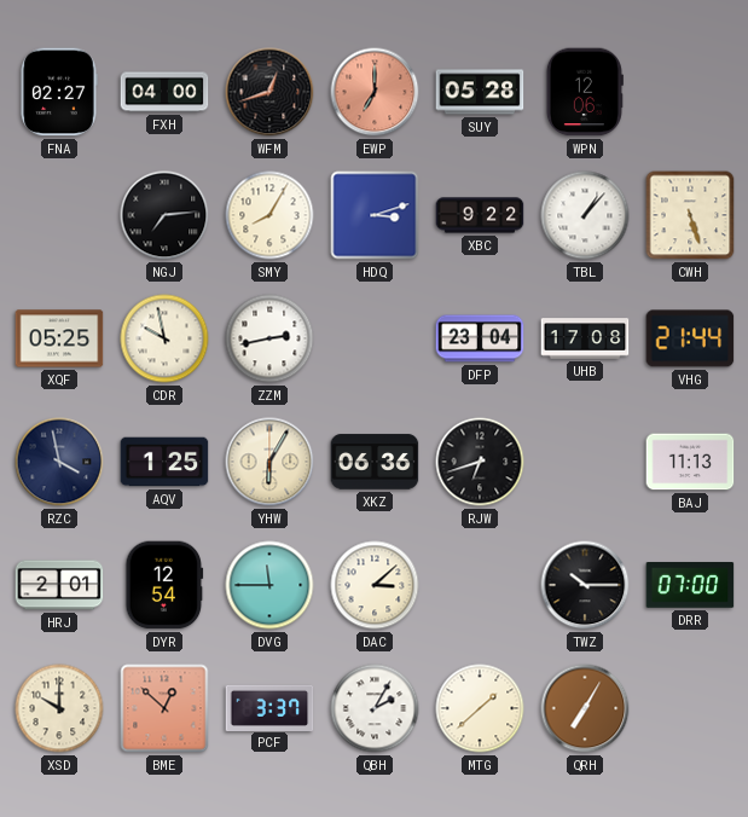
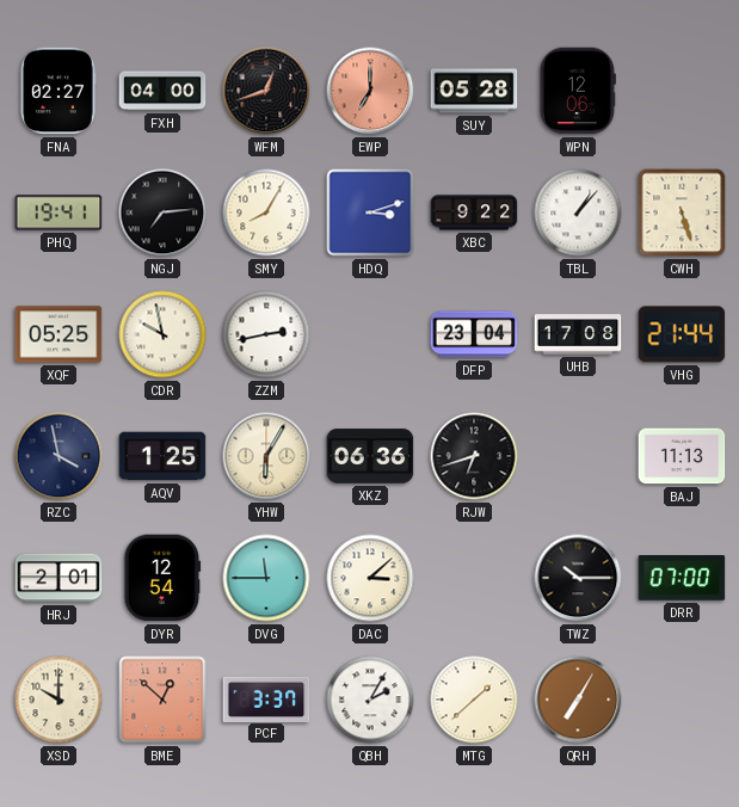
PHQ: none -> 19:41
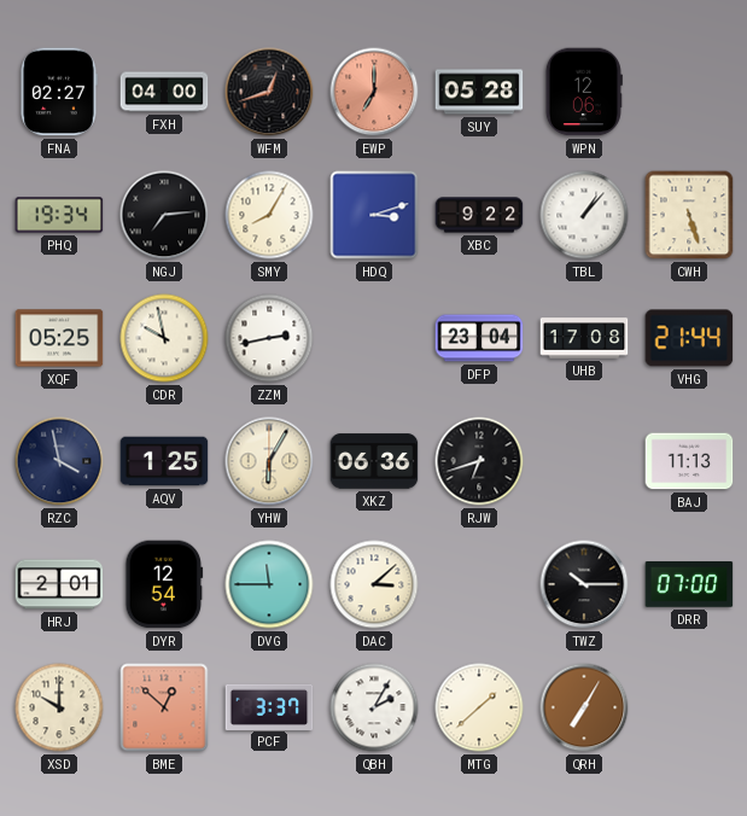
PHQ: 19:41 -> 19:34
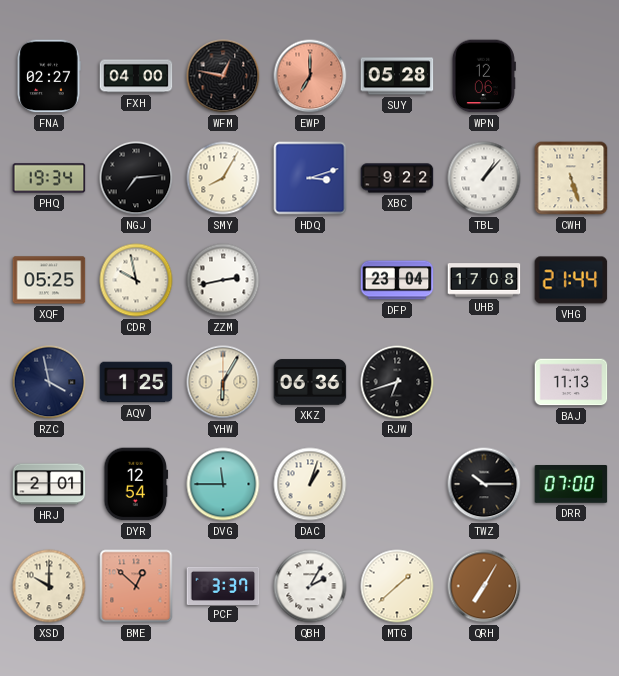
WFM: 12:42 -> 12:47
DAC: 3:08 -> 1:03
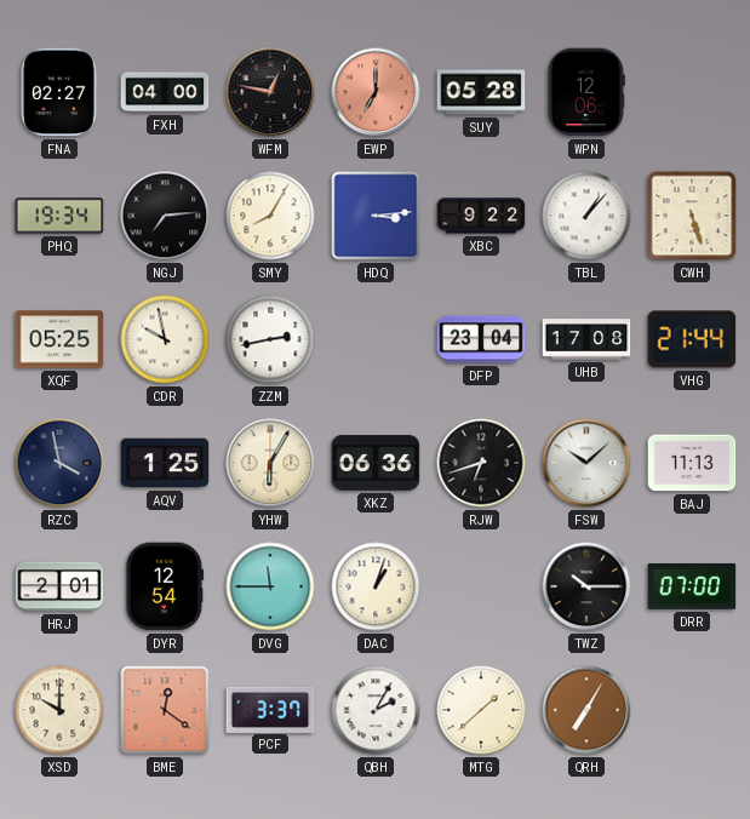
HDQ: 3:12 -> 3:14
FSW: none -> 10:08
BME: 12:52 -> 12:21
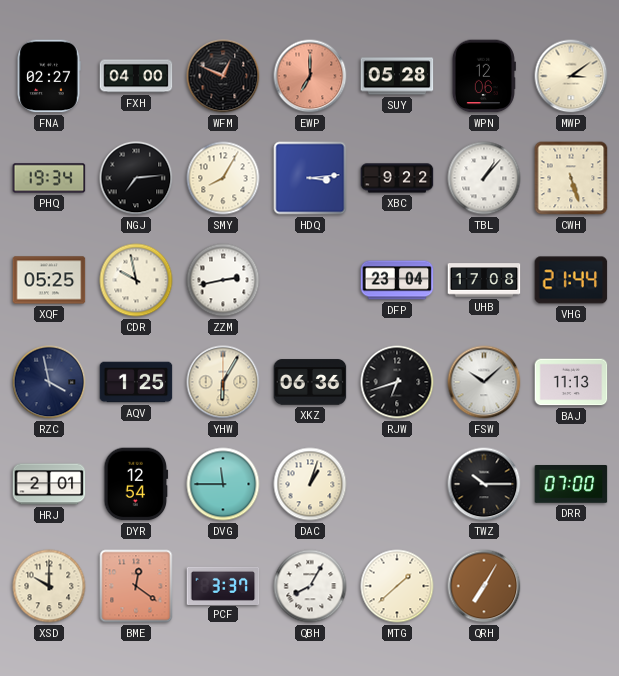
WFM: 12:47 -> 12:49
MWP: none -> 3:09
QBH: 2:05 -> 8:05
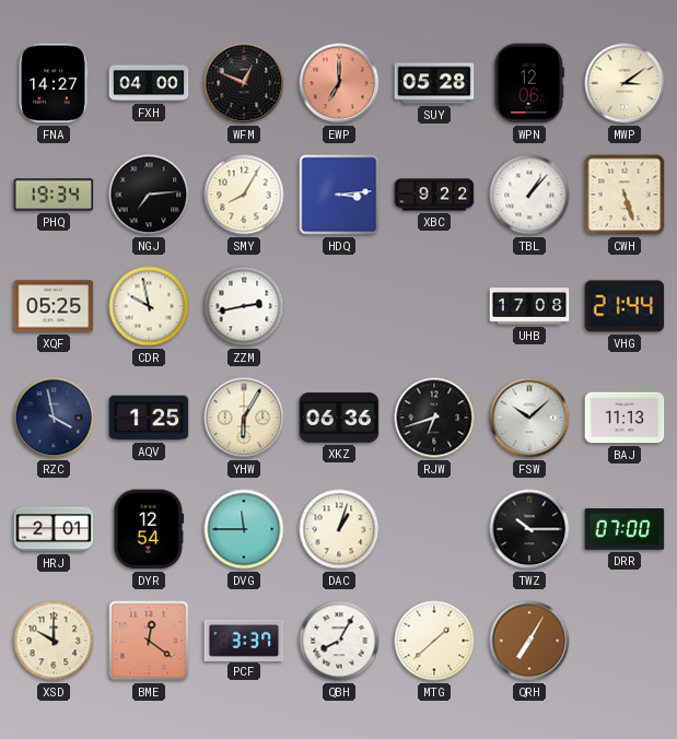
FNA: 02:27 -> 14:27
DFP: 23:04 -> none
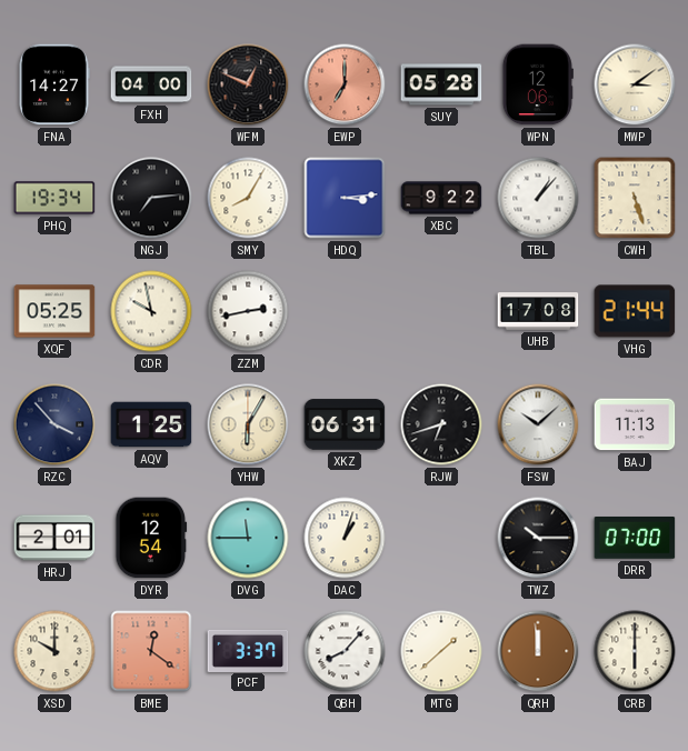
RZC: 3:58 -> 3:53
XKZ: 06:36 -> 06:31
QBH: 8:05 -> 8:07
QRH: 7:05 -> 11:59
CRB: none -> 6:00
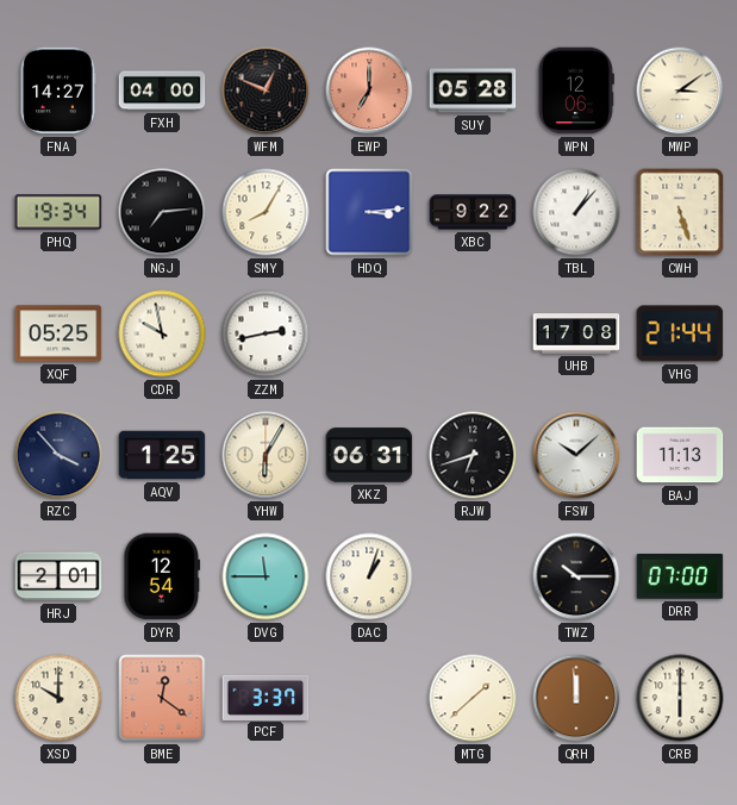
QBH: 8:07 -> none
